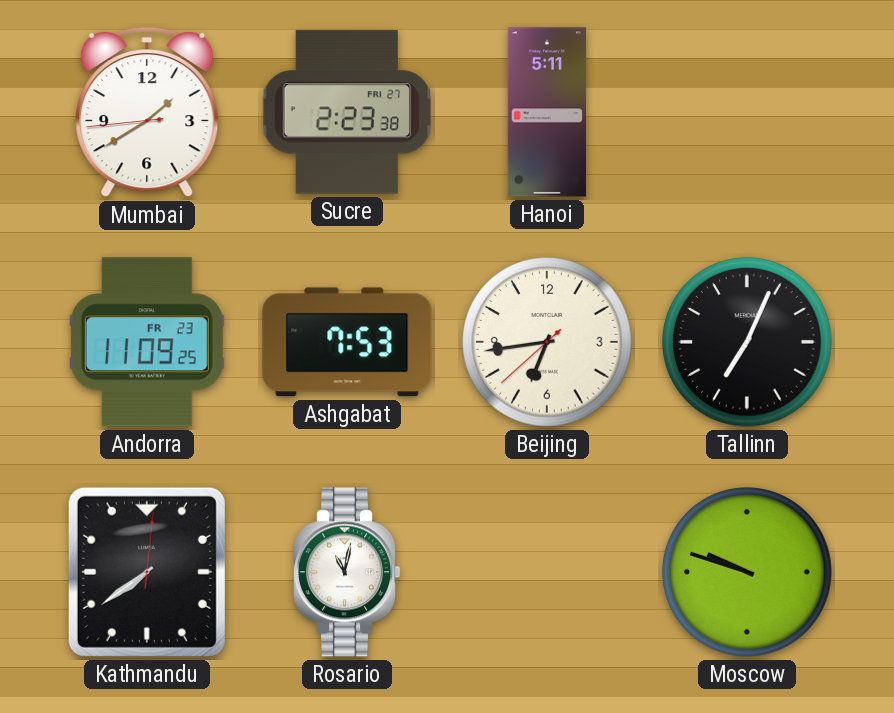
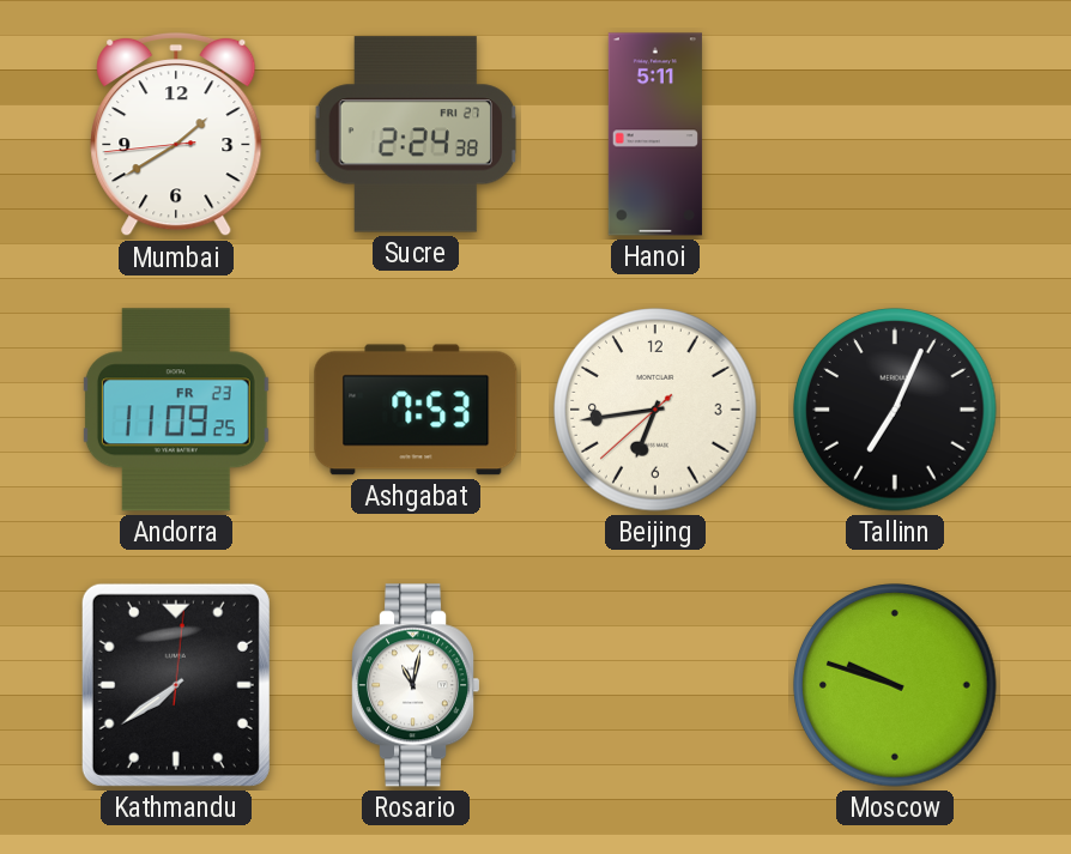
Sucre: 2:23 -> 2:24
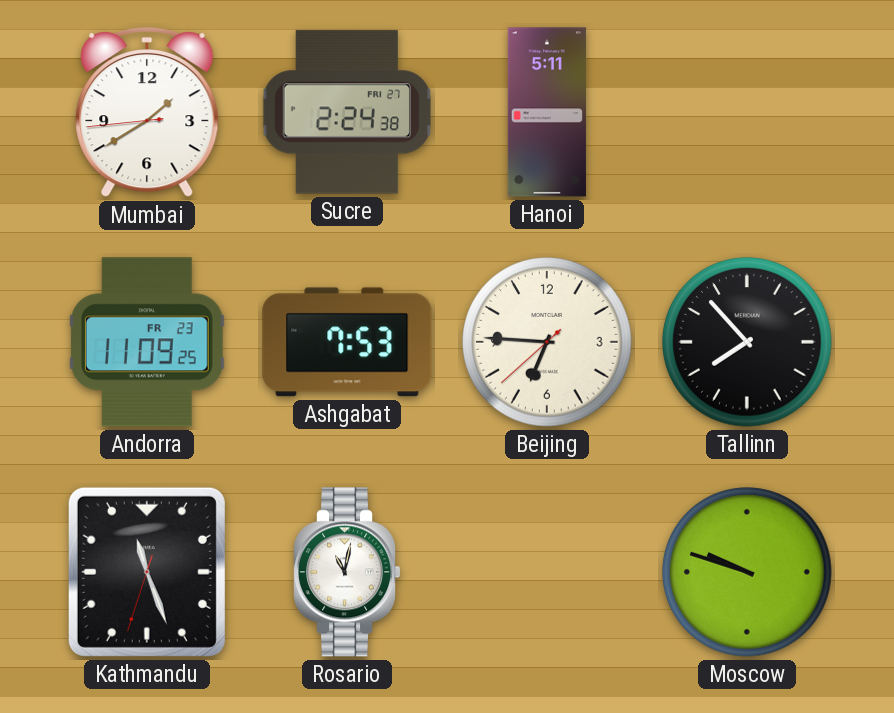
Beijing: 6:43 -> 6:45
Tallinn: 7:04 -> 7:53
Kathmandu: 7:39 -> 11:26
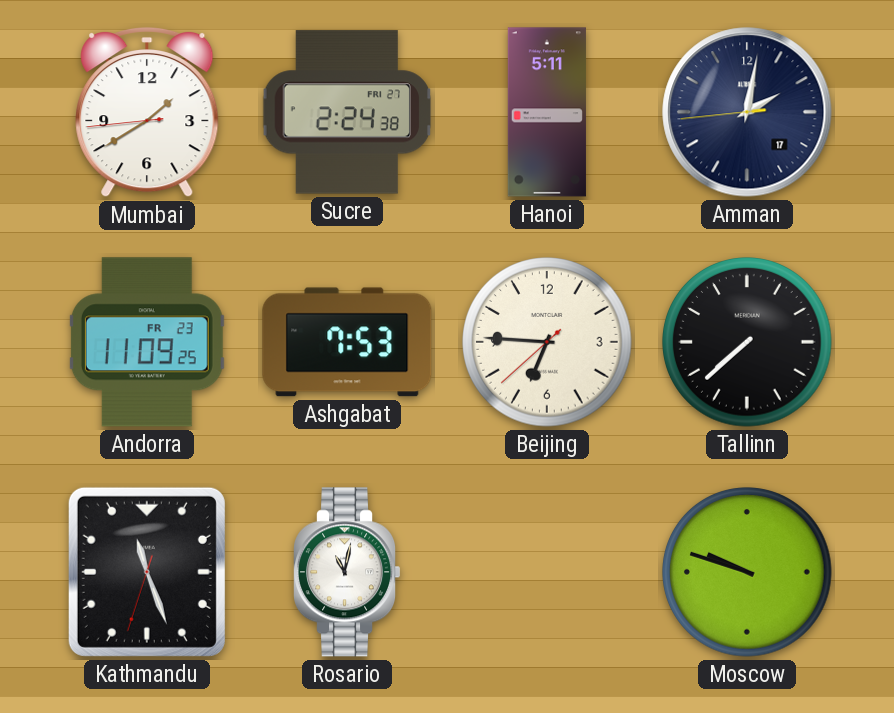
Amman: none -> 2:01
Tallinn: 7:53 -> 7:38
